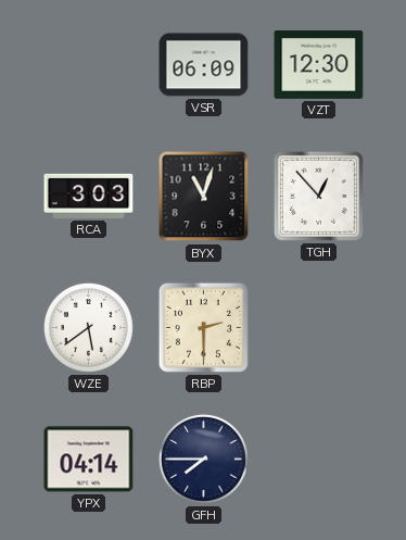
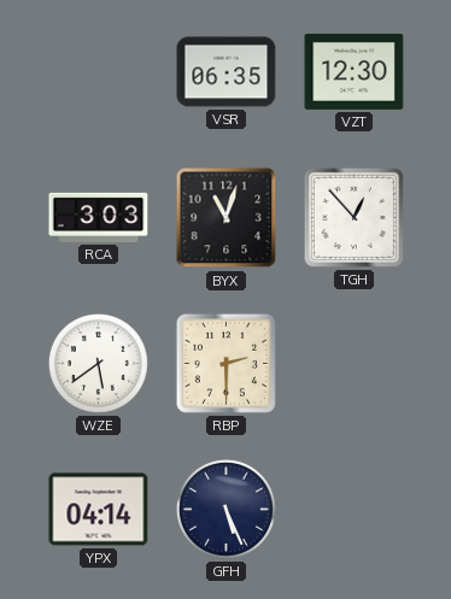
VSR: 06:09 -> 06:35
GFH: 7:45 -> 5:26
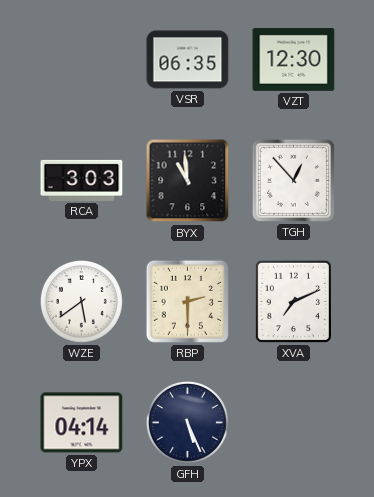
BYX: 11:03 -> 10:59
XVA: none -> 7:11
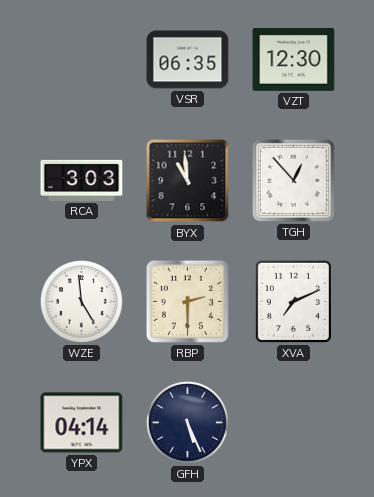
WZE: 5:39 -> 4:59
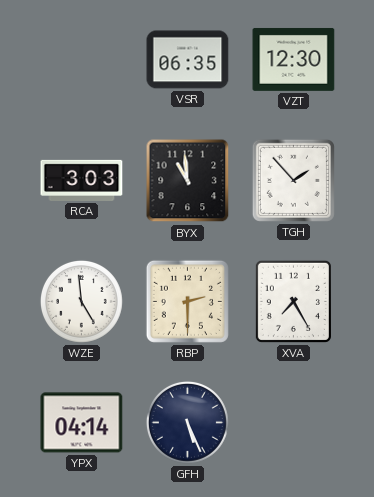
TGH: 12:53 -> 1:53
XVA: 7:11 -> 7:25
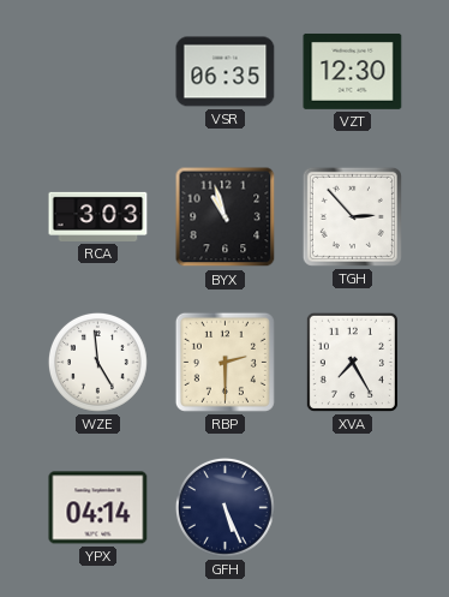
BYX: 10:59 -> 10:57
TGH: 1:53 -> 2:53
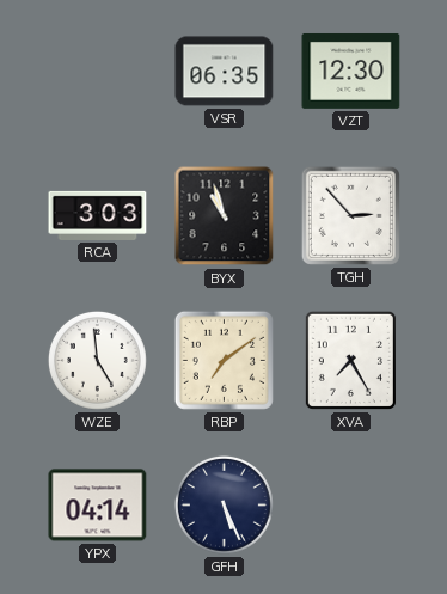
RBP: 2:30 -> 7:09
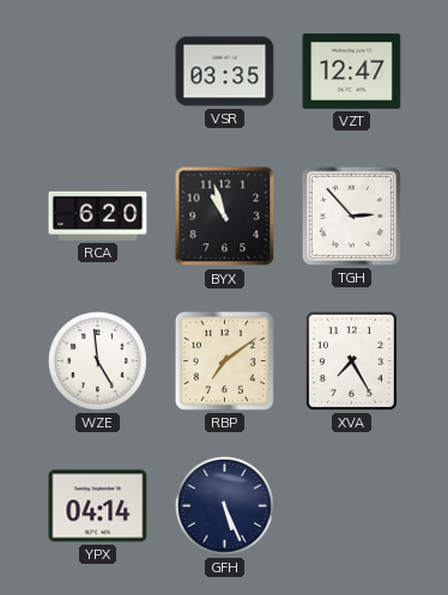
VSR: 06:35 -> 03:35
VZT: 12:30 -> 12:47
RCA: 3:03 -> 6:20
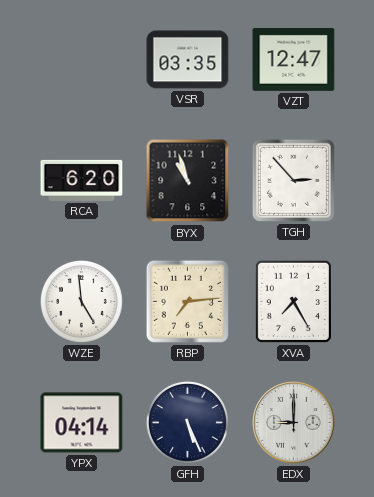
RBP: 7:09 -> 7:14
EDX: none -> 9:00
